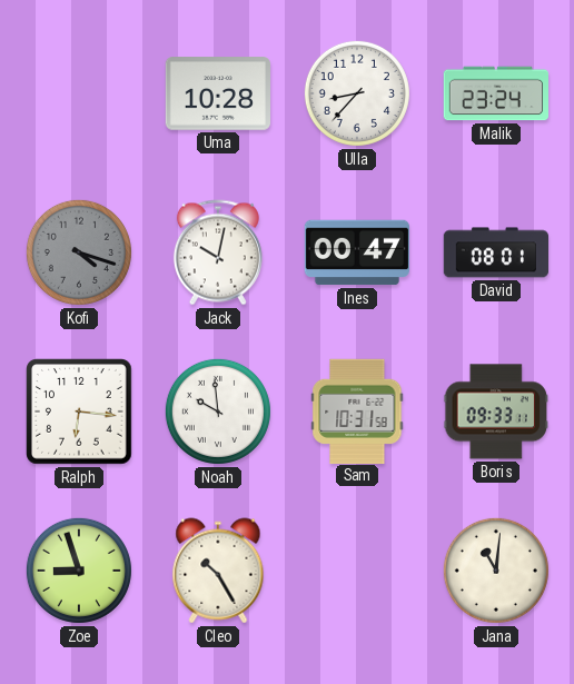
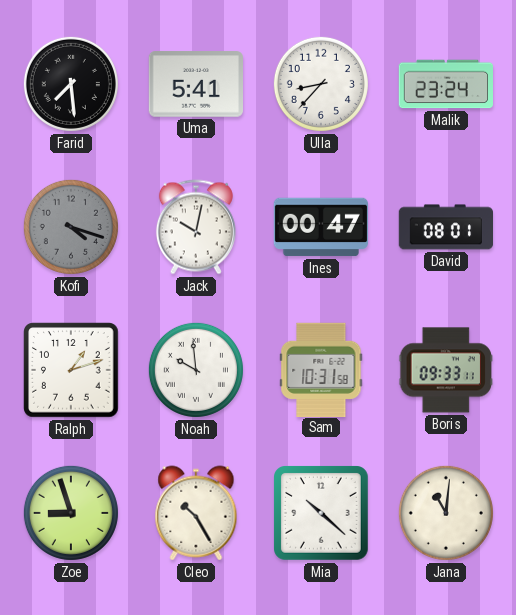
Farid: none -> 7:29
Uma: 10:28 -> 5:41
Ralph: 6:16 -> 1:12
Mia: none -> 10:22
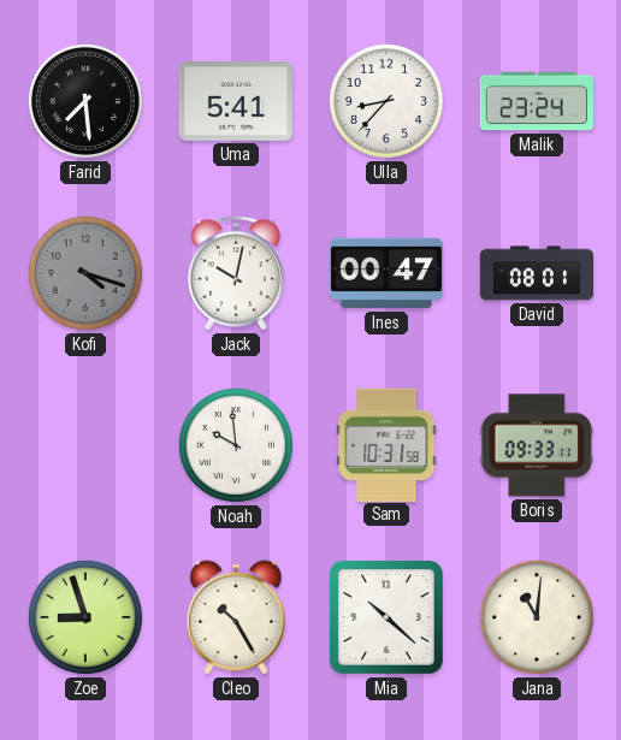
Ralph: 1:12 -> none
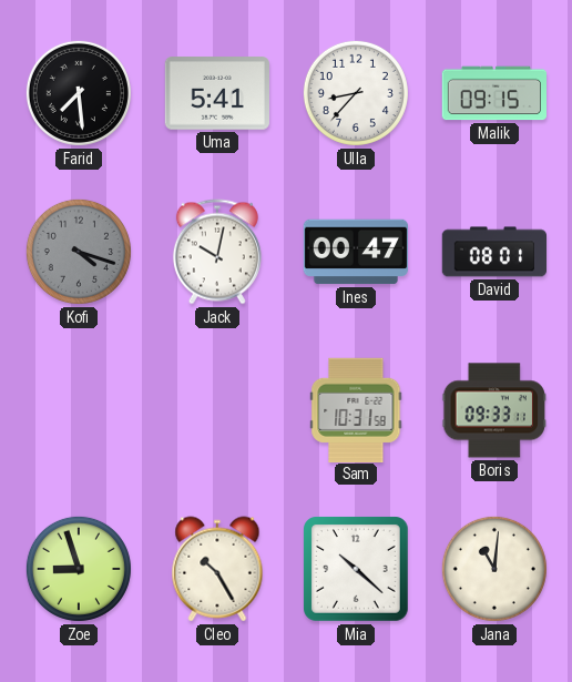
Malik: 23:24 -> 09:15
Noah: 9:59 -> none
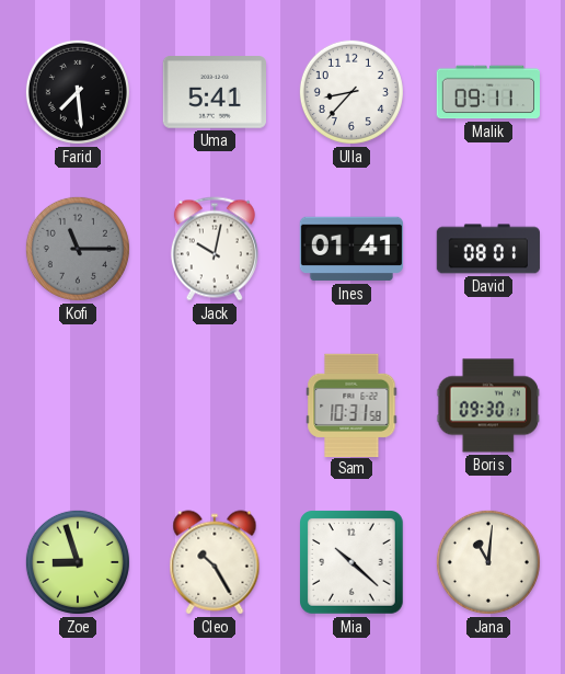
Malik: 09:15 -> 09:11
Kofi: 4:18 -> 11:15
Ines: 00:47 -> 01:41
Boris: 09:33 -> 09:30
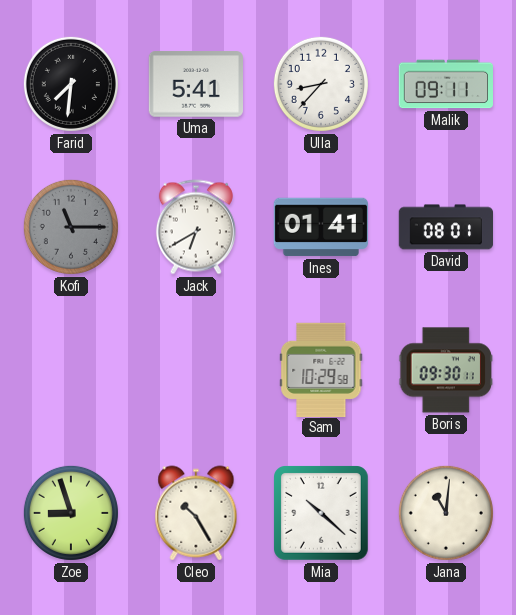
Farid: 7:29 -> 7:31
Jack: 10:02 -> 6:40
Sam: 10:31 -> 10:29
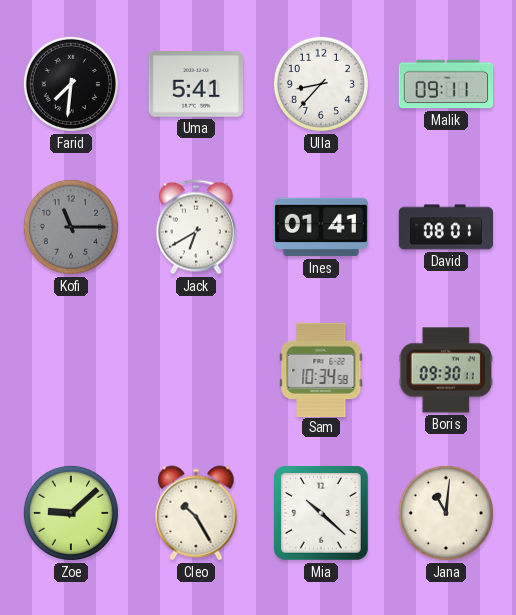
Sam: 10:29 -> 10:34
Zoe: 8:57 -> 9:08
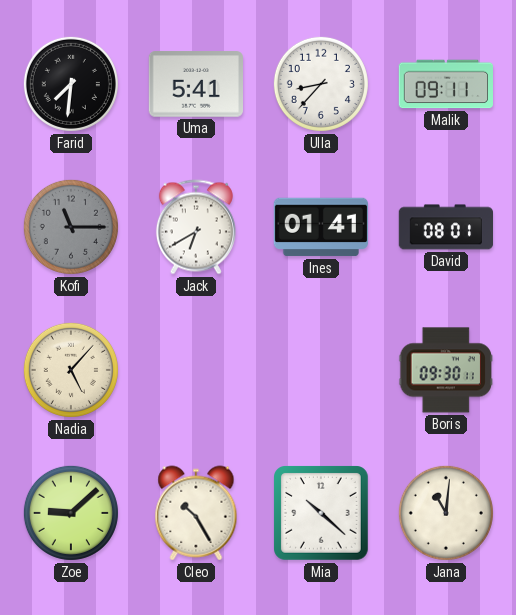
Nadia: none -> 5:07
Sam: 10:34 -> none
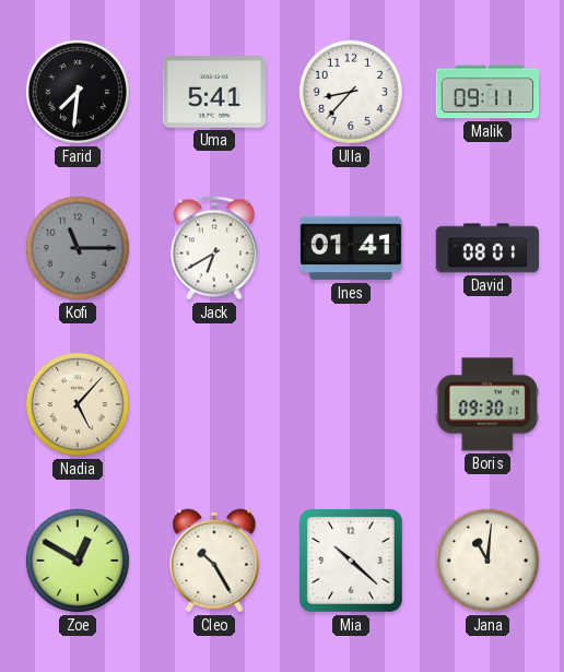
Zoe: 9:08 -> 12:50
